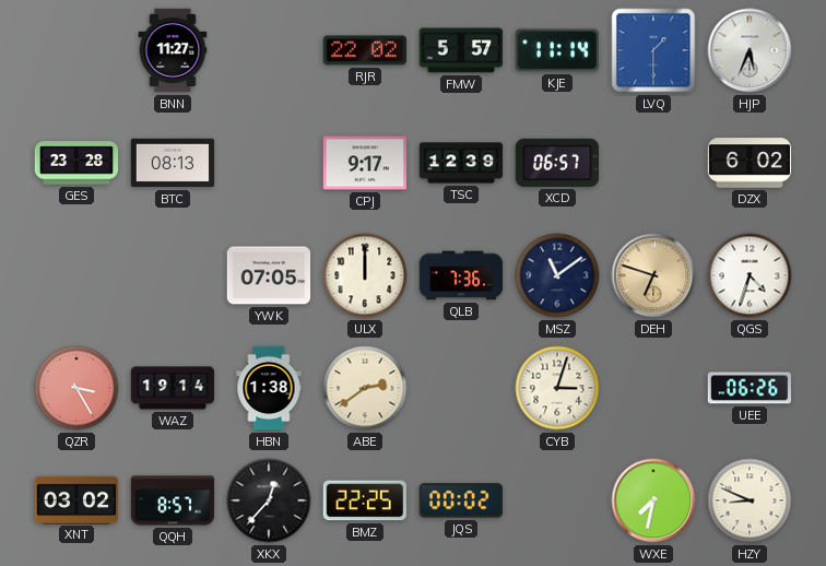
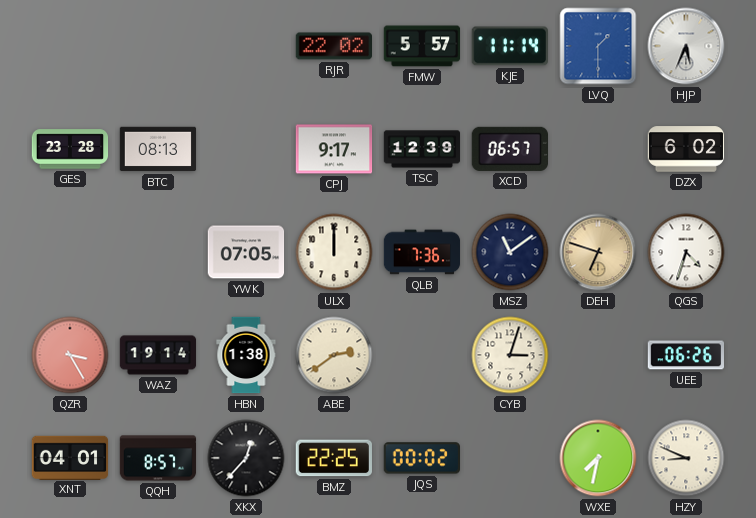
BNN: 11:27 -> none
XNT: 03:02 -> 04:01
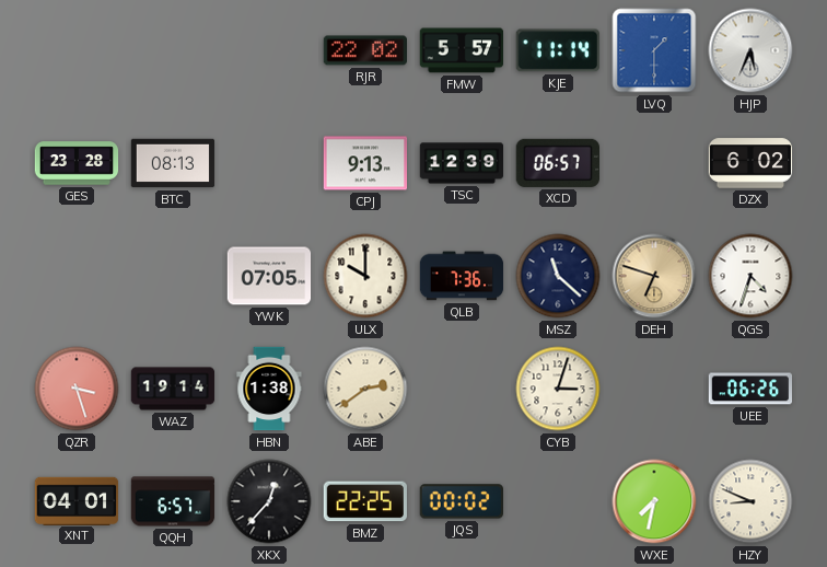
CPJ: 9:17 -> 9:13
ULX: 12:00 -> 10:00
MSZ: 11:09 -> 11:22
QZR: 3:25 -> 3:27
QQH: 8:57 -> 6:57
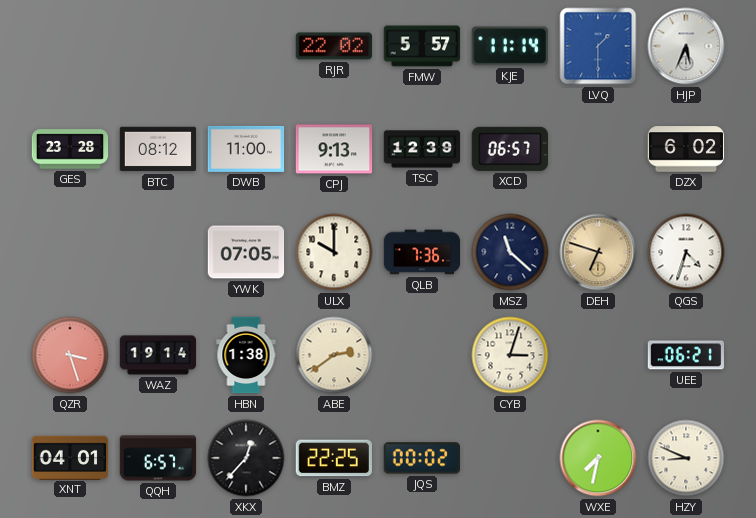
BTC: 08:13 -> 08:12
DWB: none -> 11:00
UEE: 06:26 -> 06:21
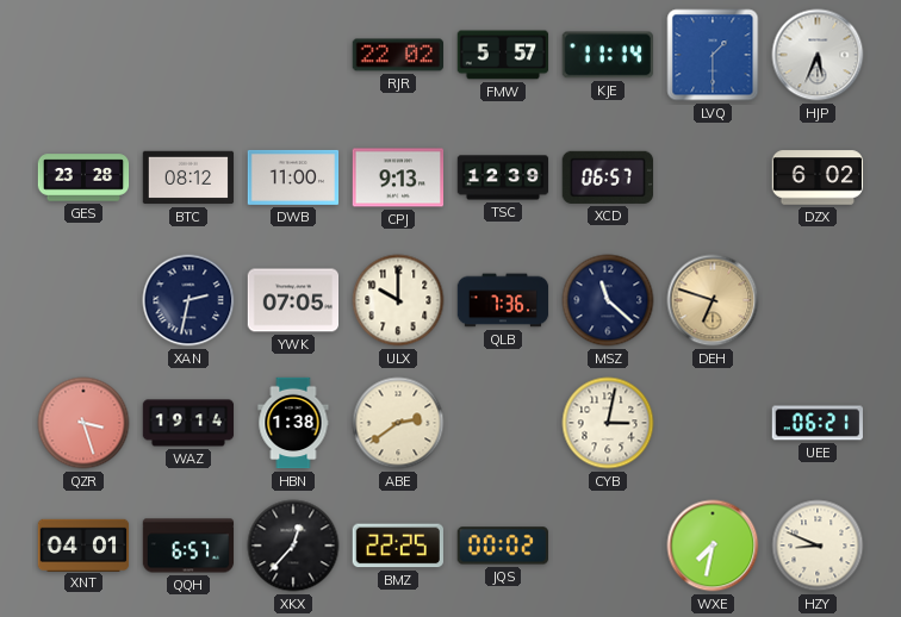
XAN: none -> 2:32
QGS: 4:33 -> none
CYB: 3:03 -> 3:02
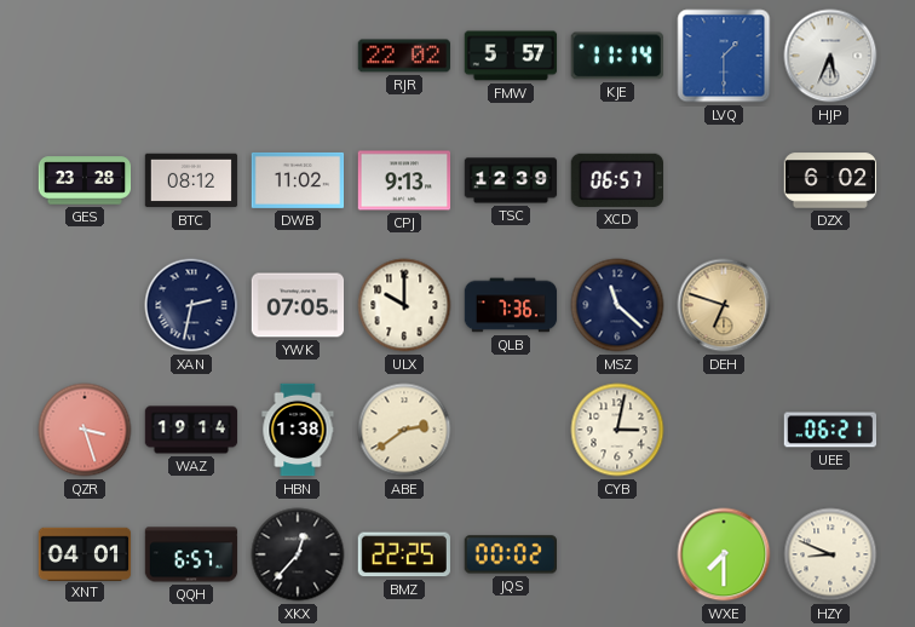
DWB: 11:00 -> 11:02
WXE: 7:32 -> 7:30
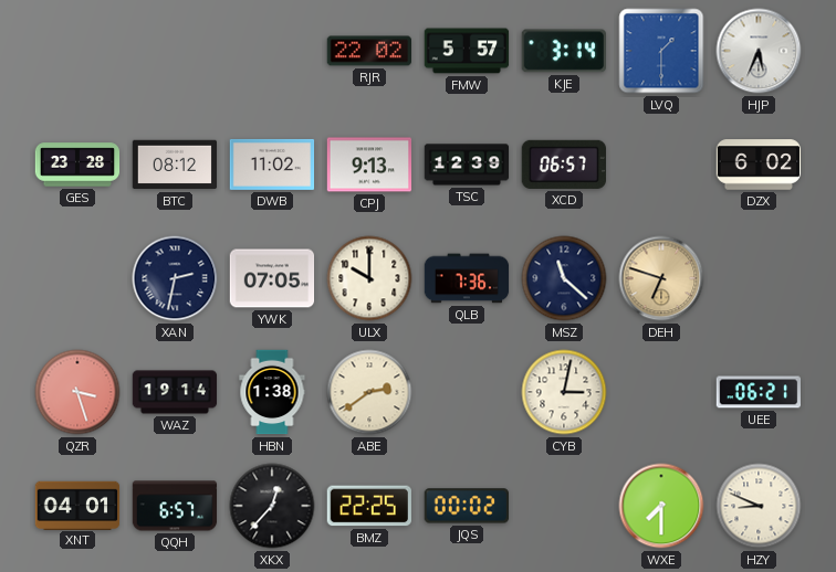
KJE: 11:14 -> 3:14
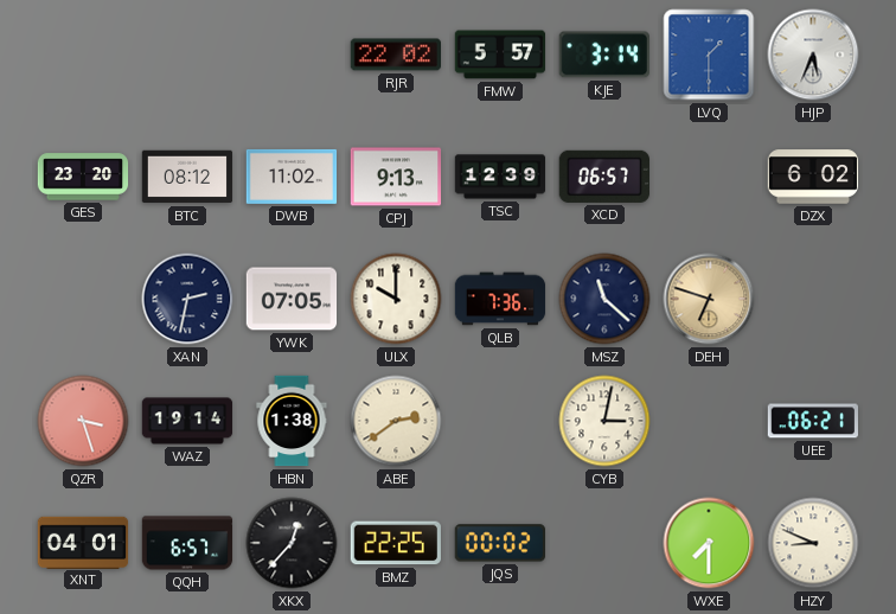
GES: 23:28 -> 23:20
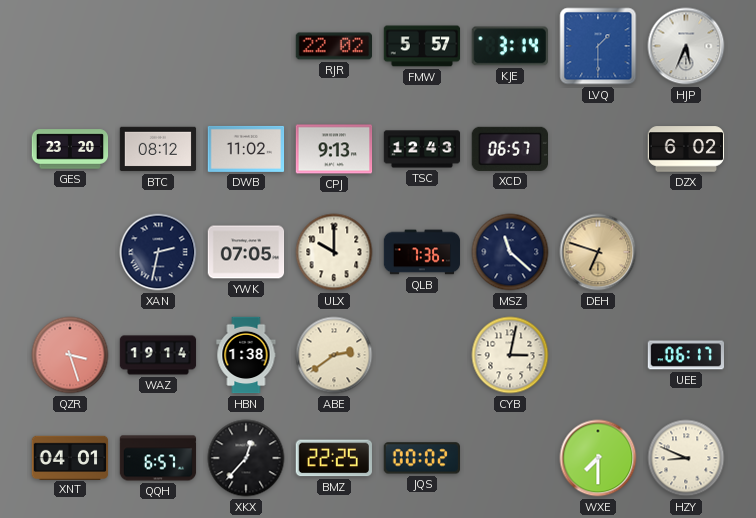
TSC: 12:39 -> 12:43
UEE: 06:21 -> 06:17
